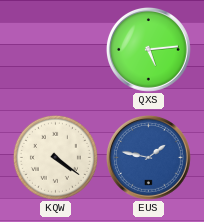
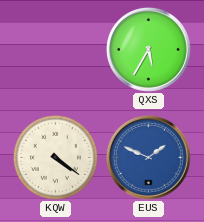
QXS: 5:14 -> 5:35
EUS: 1:47 -> 1:49
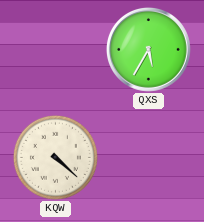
KQW: 4:21 -> 4:22
EUS: 1:49 -> none
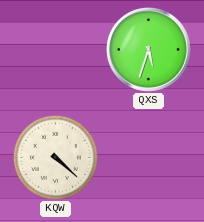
QXS: 5:35 -> 5:33
